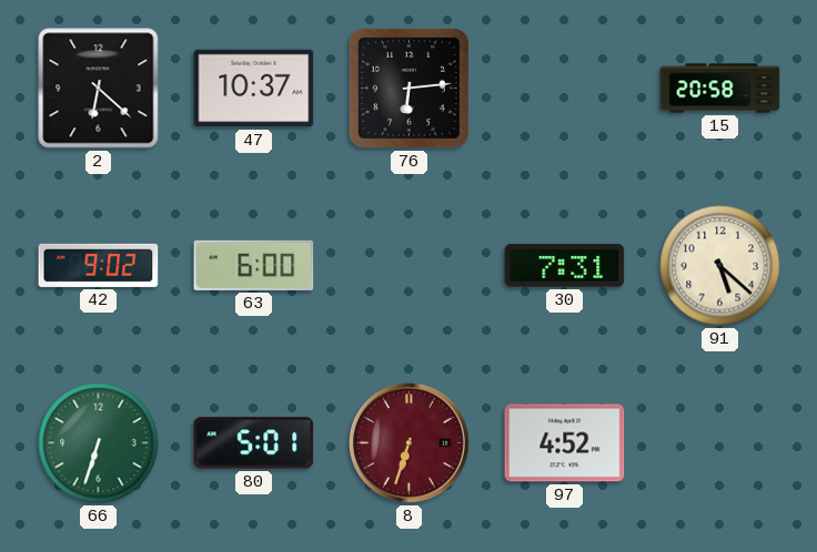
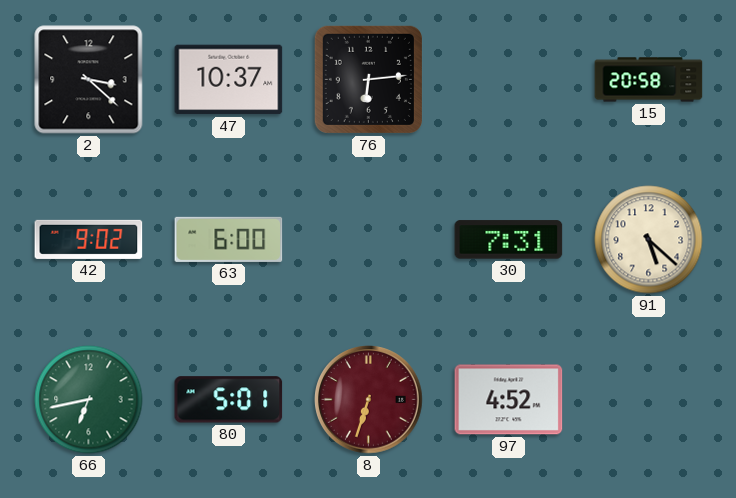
2: 6:22 -> 3:22
66: 6:33 -> 6:43
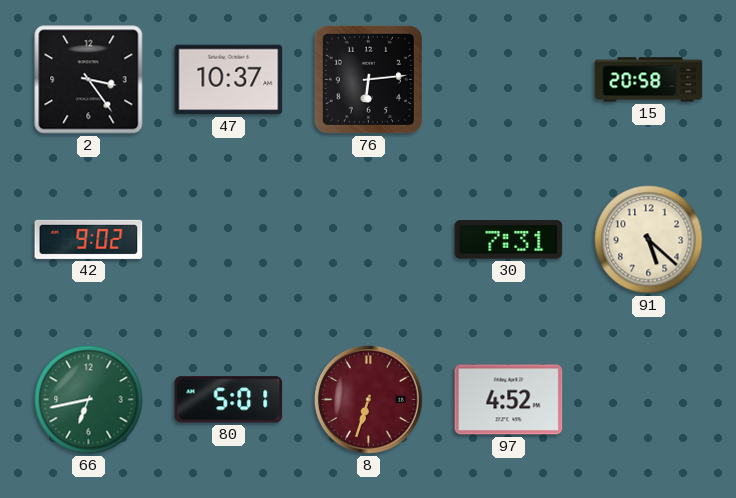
2: 3:22 -> 3:24
63: 6:00 -> none
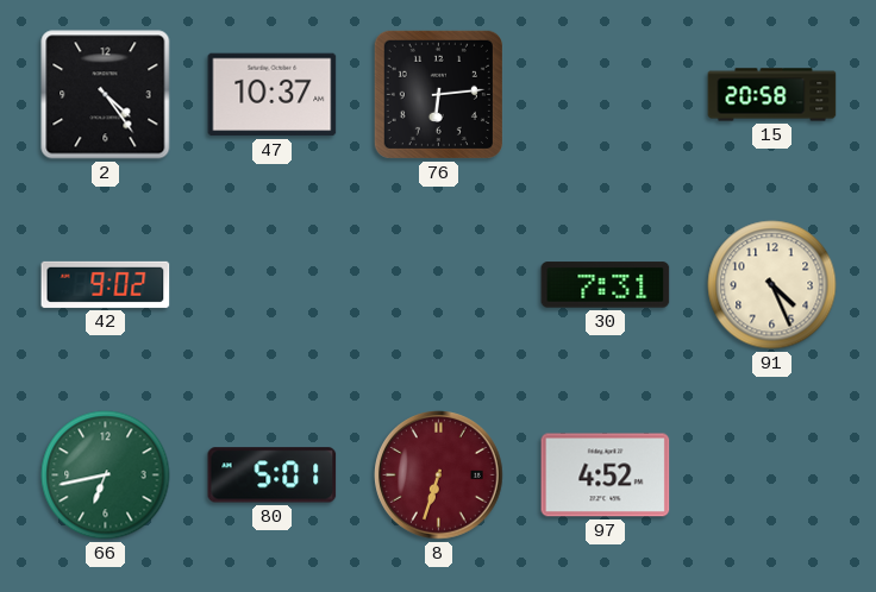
2: 3:24 -> 4:24
91: 5:22 -> 4:26
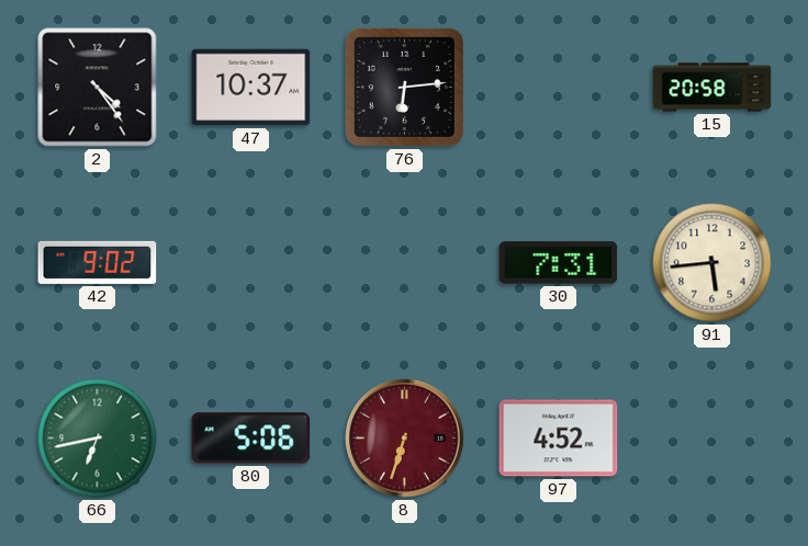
91: 4:26 -> 5:44
80: 5:01 -> 5:06
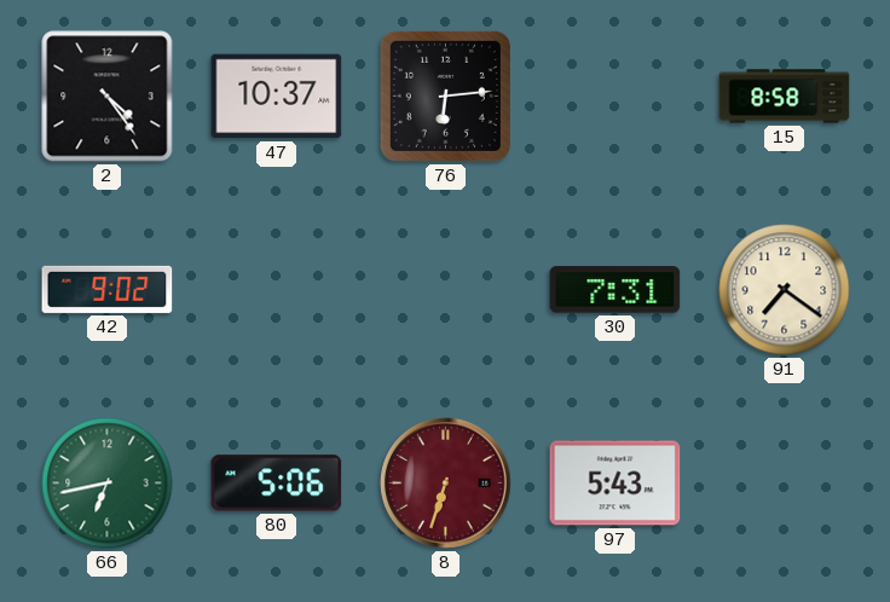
15: 20:58 -> 8:58
91: 5:44 -> 7:21
97: 4:52 -> 5:43
